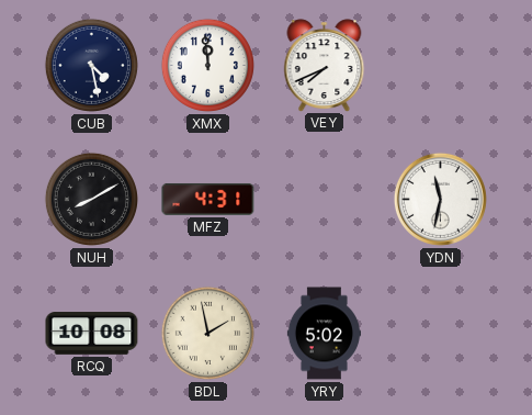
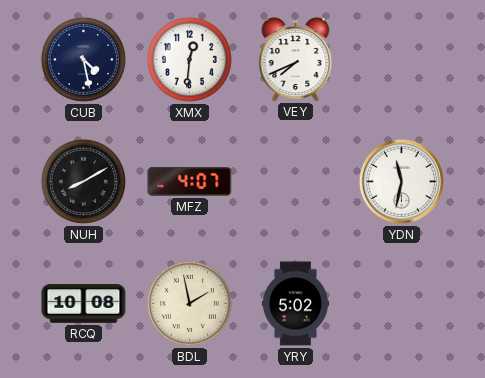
XMX: 11:59 -> 12:31
MFZ: 4:31 -> 4:07
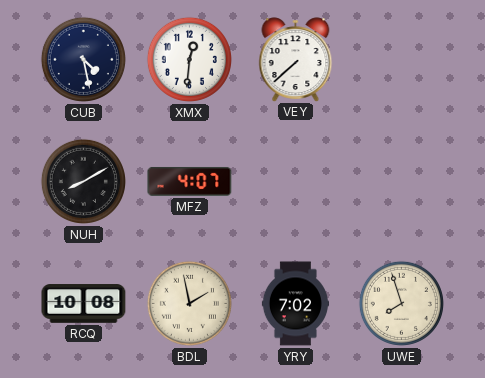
VEY: 7:41 -> 7:38
YDN: 11:32 -> none
YRY: 5:02 -> 7:02
UWE: none -> 7:57
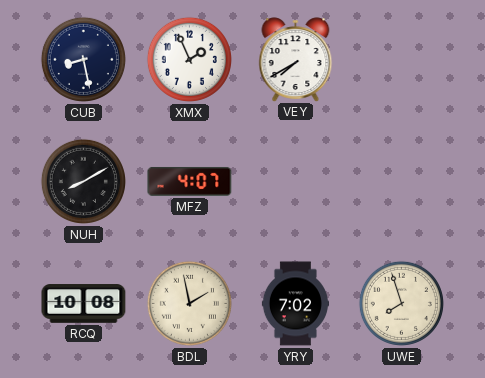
CUB: 4:28 -> 8:28
XMX: 12:31 -> 1:56
VEY: 7:38 -> 7:40
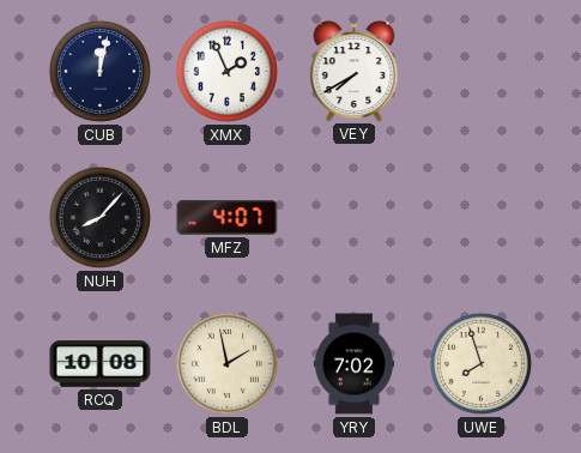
CUB: 8:28 -> 12:02
NUH: 8:10 -> 8:07
